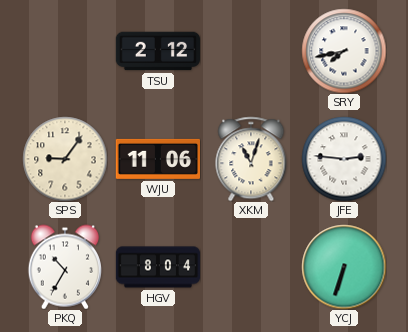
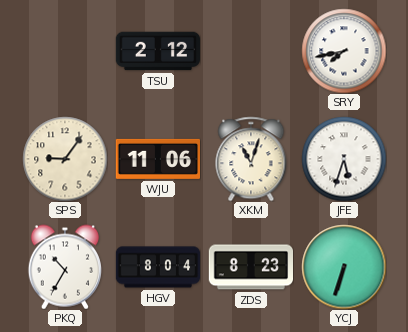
JFE: 2:46 -> 5:33
ZDS: none -> 8:23
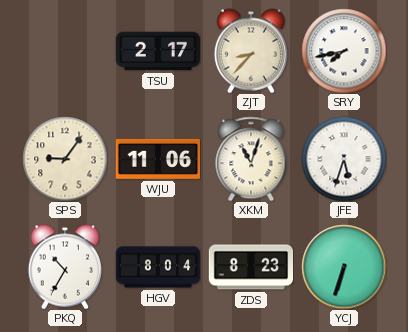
TSU: 2:12 -> 2:17
ZJT: none -> 8:37
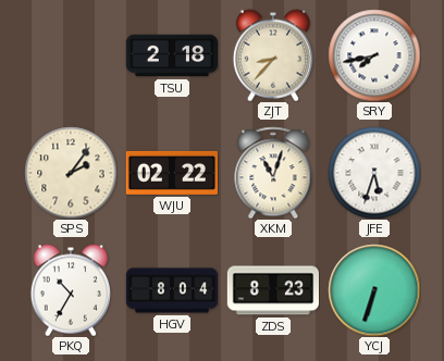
TSU: 2:17 -> 2:18
SPS: 9:06 -> 2:06
WJU: 11:06 -> 02:22
